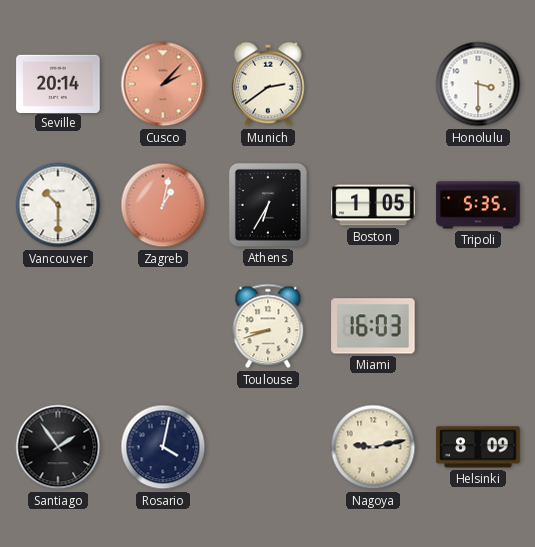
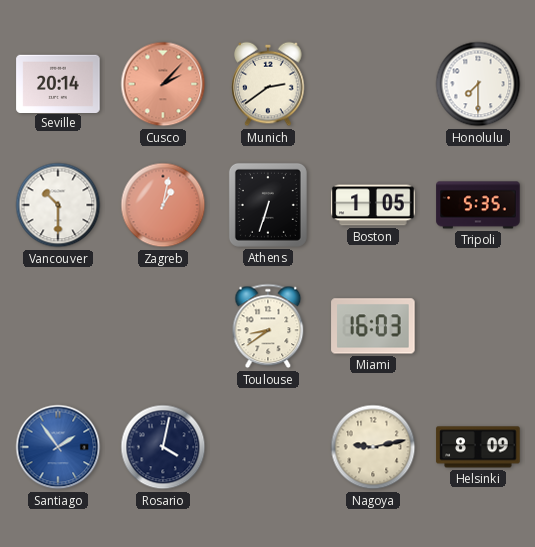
Honolulu: 3:30 -> 7:30
Athens: 6:35 -> 6:33
Toulouse: 8:42 -> 8:39
Santiago dial: black -> blue
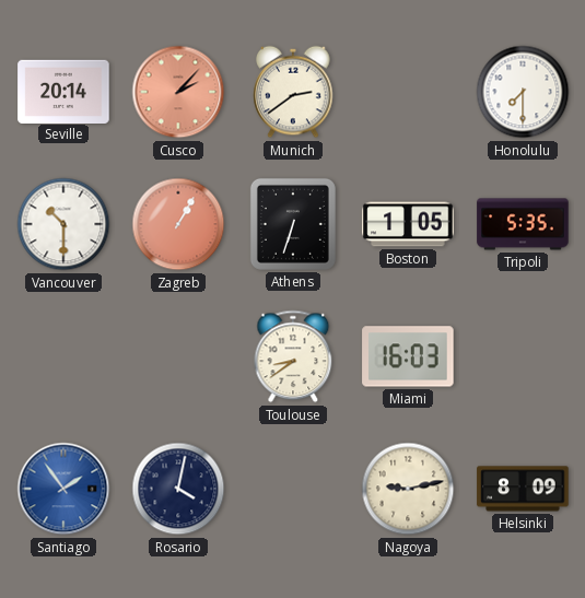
Zagreb: 1:02 -> 1:05
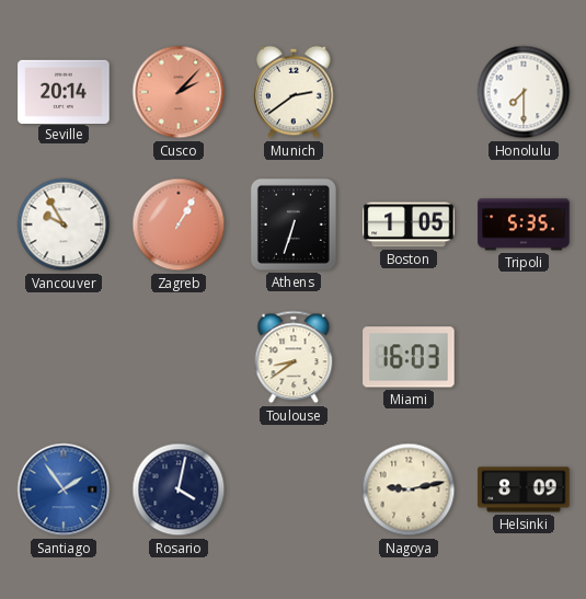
Vancouver: 10:30 -> 9:55
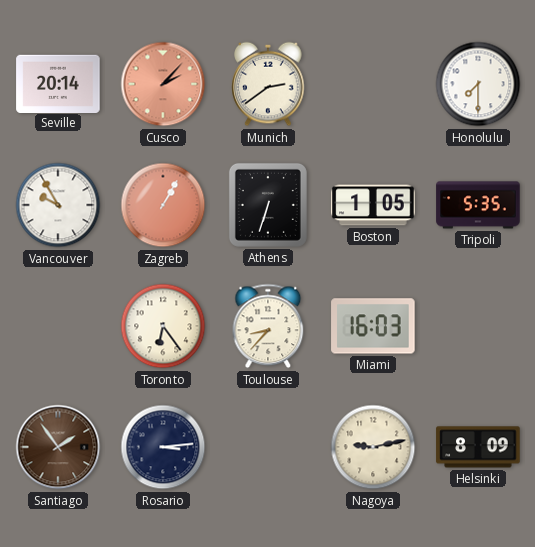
Toronto: none -> 6:24
Toulouse: 8:39 -> 8:37
Santiago dial: blue -> brown
Rosario: 4:02 -> 3:14
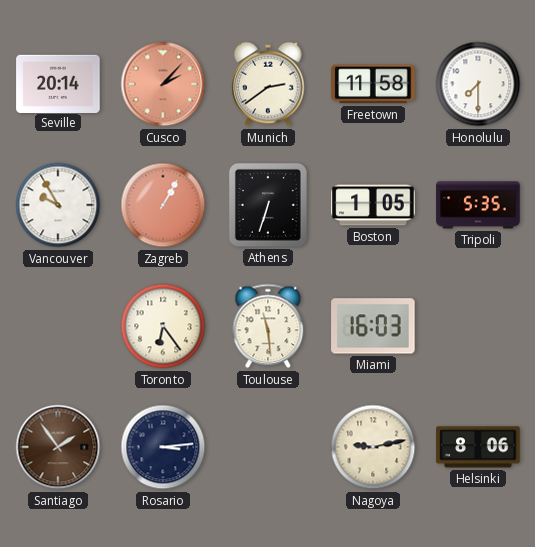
Freetown: none -> 11:58
Toulouse: 8:37 -> 11:29
Helsinki: 8:09 -> 8:06
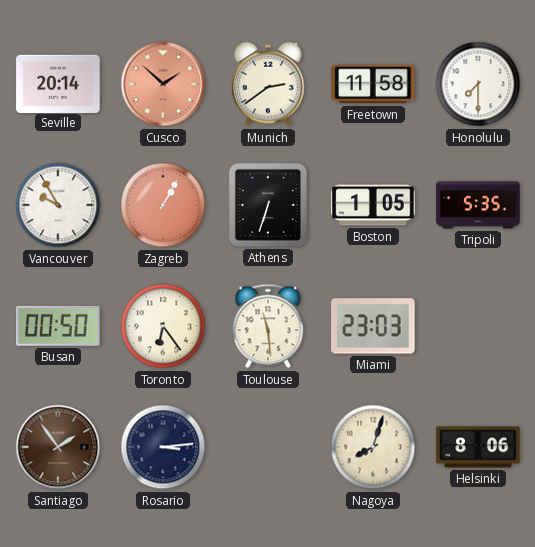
Cusco: 2:07 -> 1:52
Busan: none -> 00:50
Miami: 16:03 -> 23:03
Nagoya: 9:13 -> 8:03
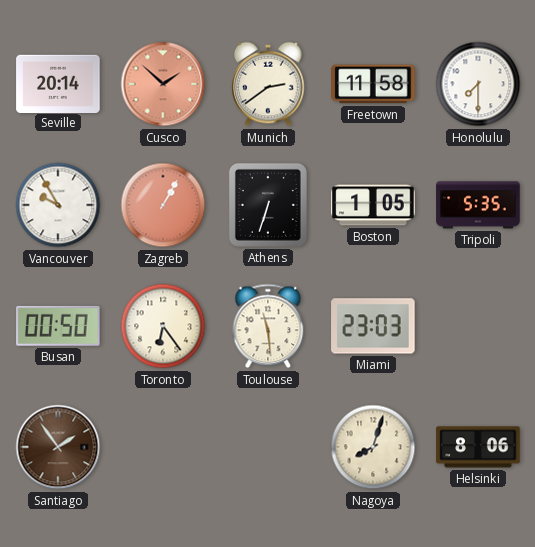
Rosario: 3:14 -> none
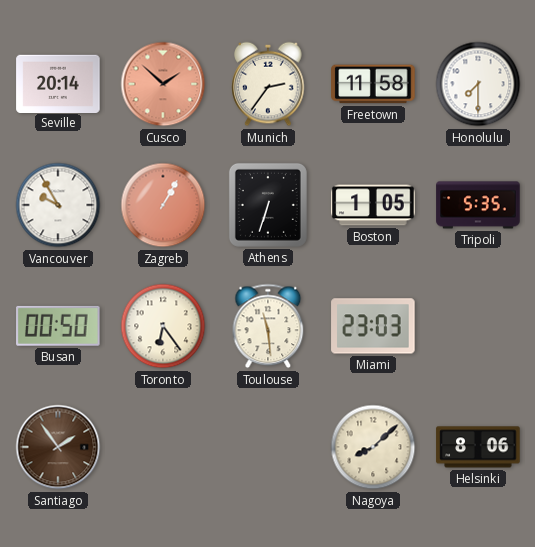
Munich: 2:39 -> 2:36
Nagoya: 8:03 -> 8:08
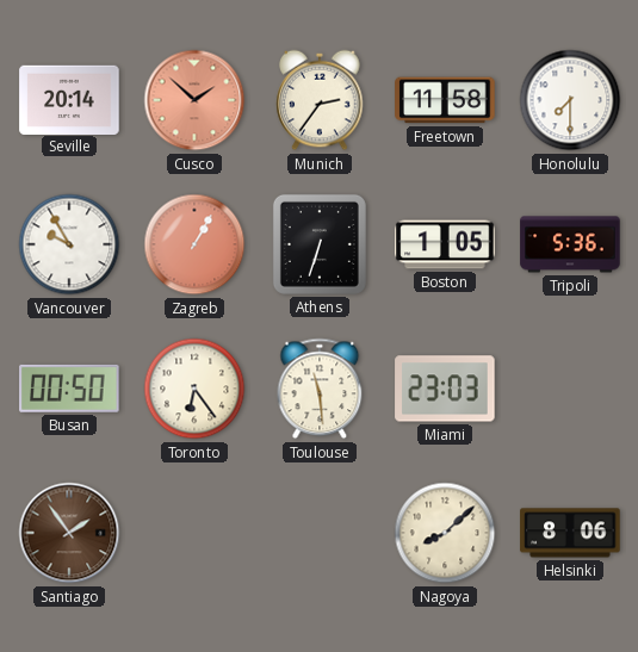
Tripoli: 5:35 -> 5:36
